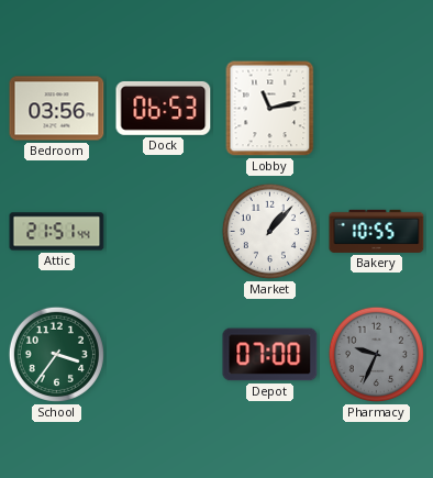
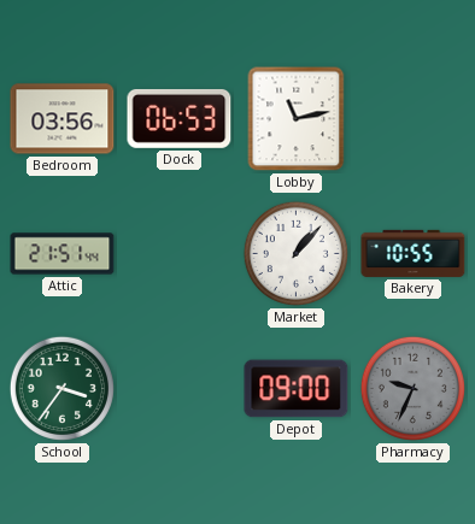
Depot: 07:00 -> 09:00
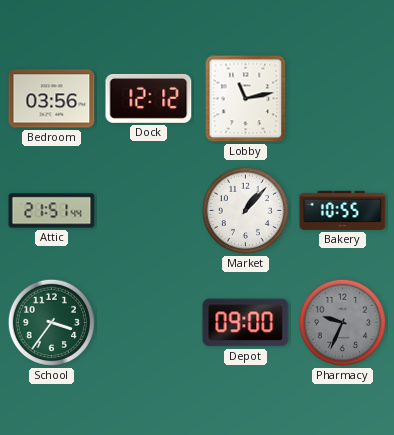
Dock: 06:53 -> 12:12
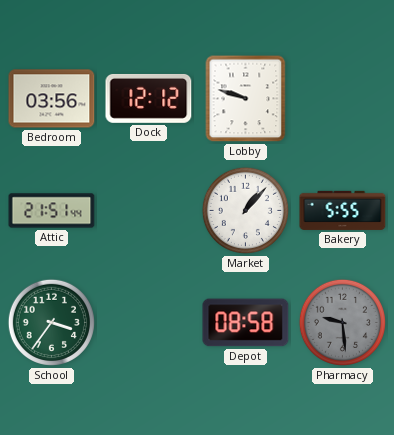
Lobby: 11:13 -> 9:48
Bakery: 10:55 -> 5:55
Depot: 09:00 -> 08:58
Pharmacy: 9:34 -> 9:29
